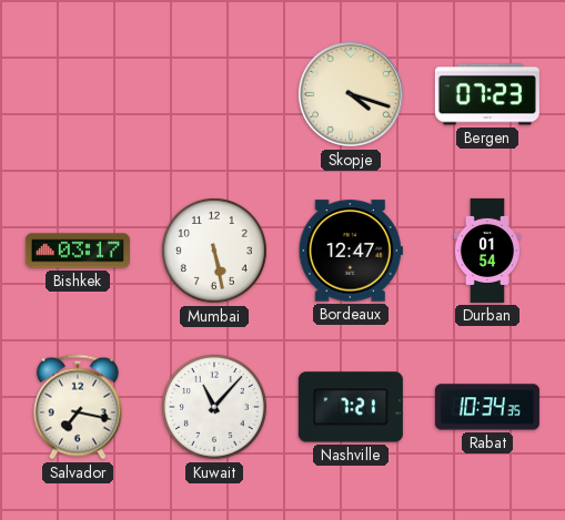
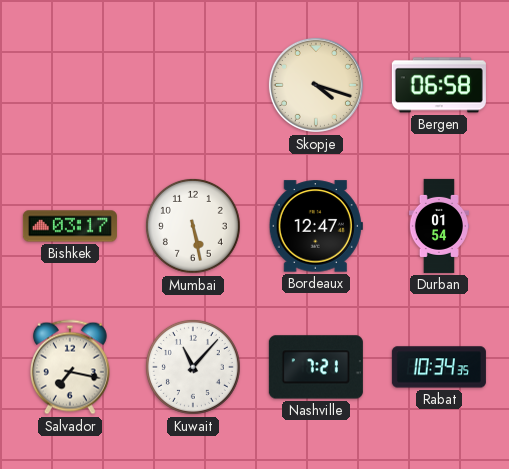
Bergen: 07:23 -> 06:58
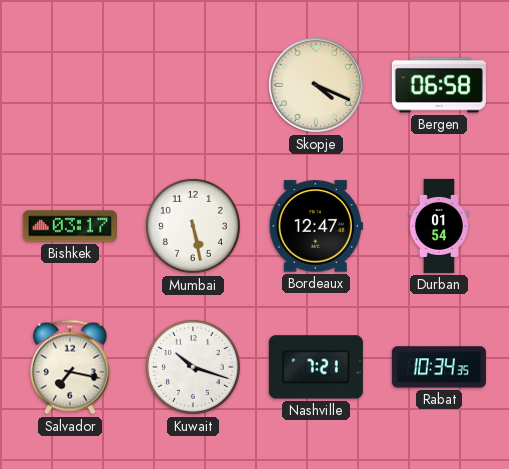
Skopje: 4:18 -> 4:19
Kuwait: 11:07 -> 10:18
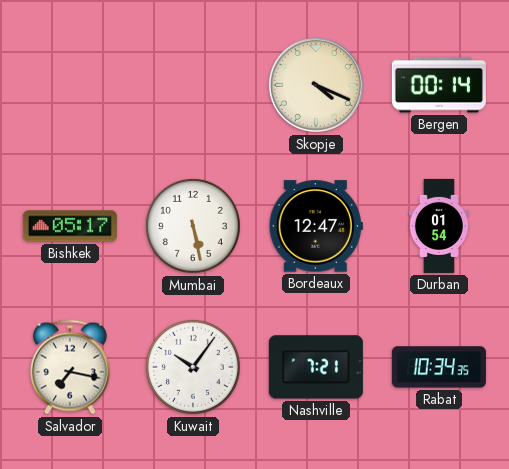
Bergen: 06:58 -> 00:14
Bishkek: 03:17 -> 05:17
Kuwait: 10:18 -> 10:06
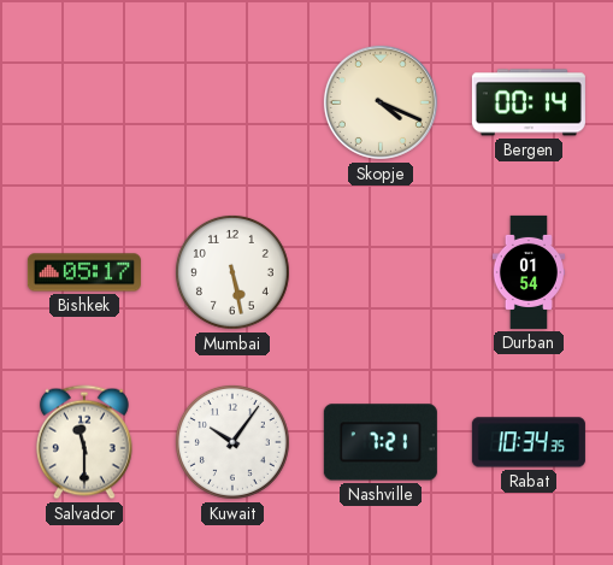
Bordeaux: 12:47 -> none
Salvador: 7:17 -> 11:30
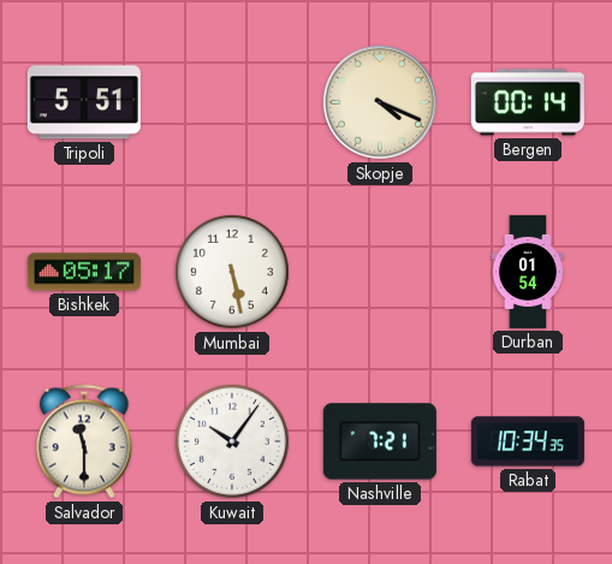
Tripoli: none -> 5:51
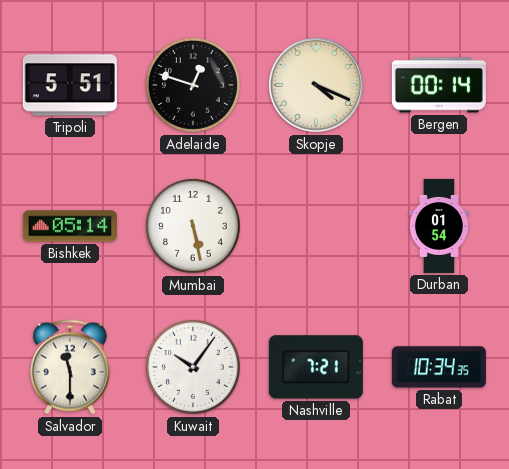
Adelaide: none -> 12:48
Bishkek: 05:17 -> 05:14
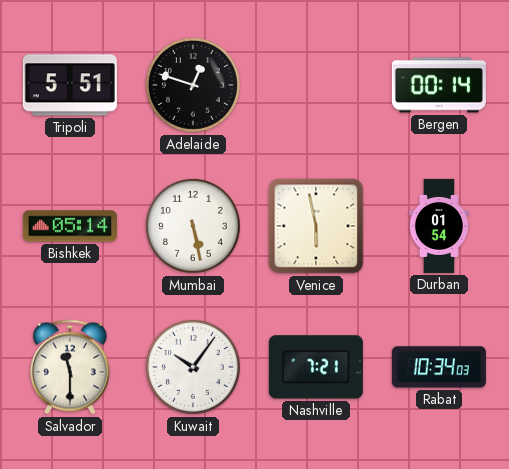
Skopje: 4:19 -> none
Venice: none -> 5:58
Rabat: 10:34:35 -> 10:34:03
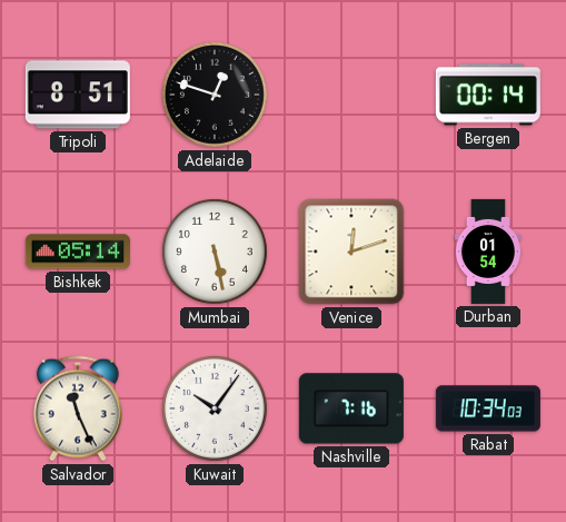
Tripoli: 5:51 -> 8:51
Venice: 5:58 -> 12:12
Salvador: 11:30 -> 11:26
Nashville: 7:21 -> 7:16
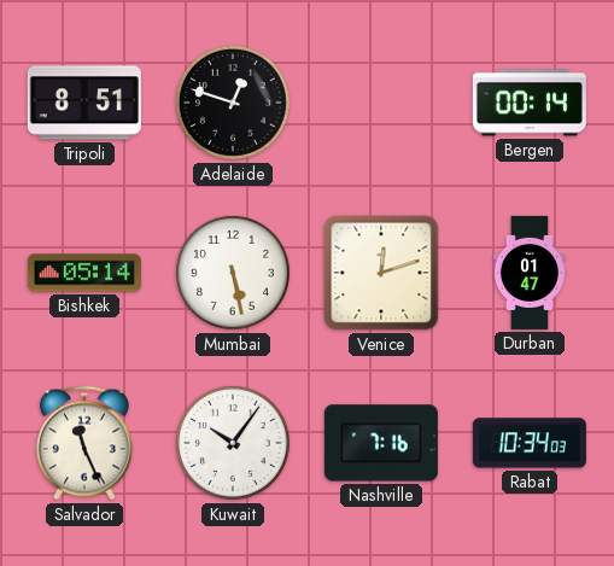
Durban: 01:54 -> 01:47
